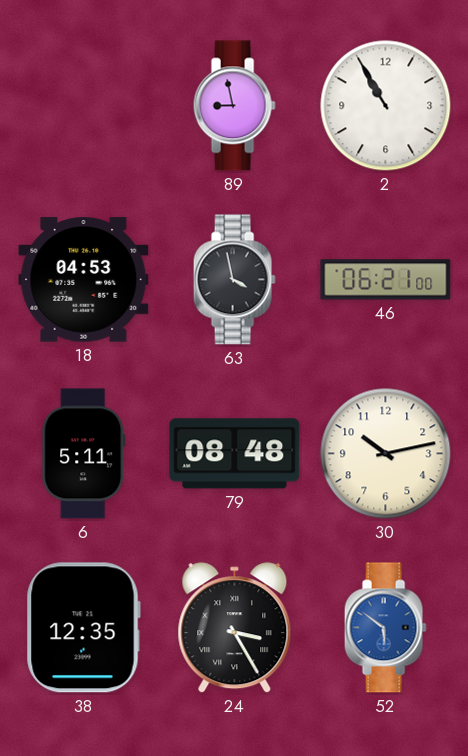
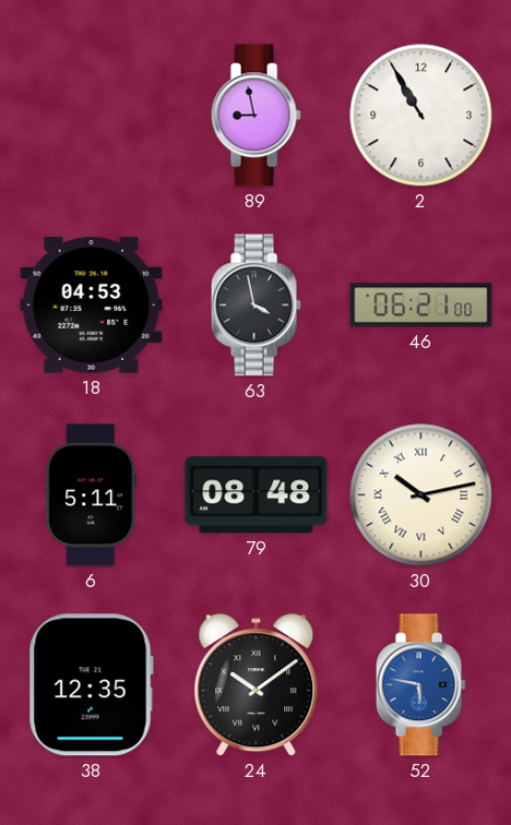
30 numerals: Arabic -> Roman
24: 3:25 -> 10:09
52: 5:51 -> 5:47
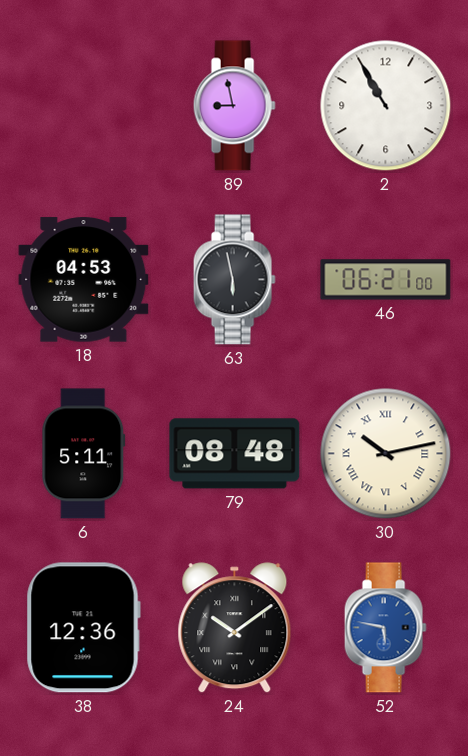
63: 3:58 -> 5:58
38: 12:35 -> 12:36
